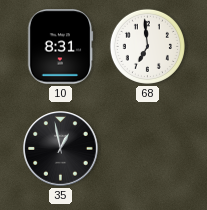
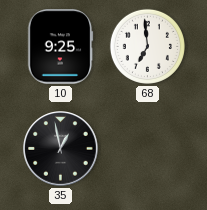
10: 8:31 -> 9:25
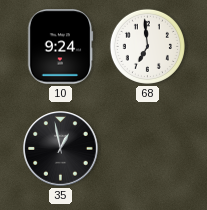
10: 9:25 -> 9:24
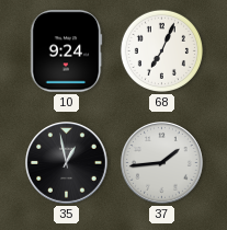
68: 6:59 -> 7:04
37: none -> 1:44
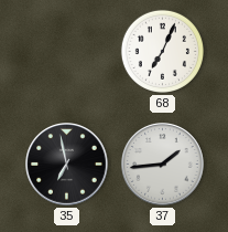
10: 9:24 -> none
35: 12:58 -> 6:58
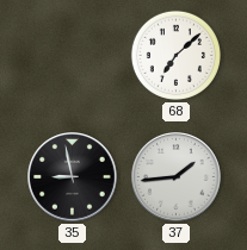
68: 7:04 -> 7:08
35: 6:58 -> 8:58
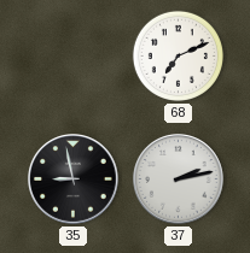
68: 7:08 -> 7:11
37: 1:44 -> 2:13
